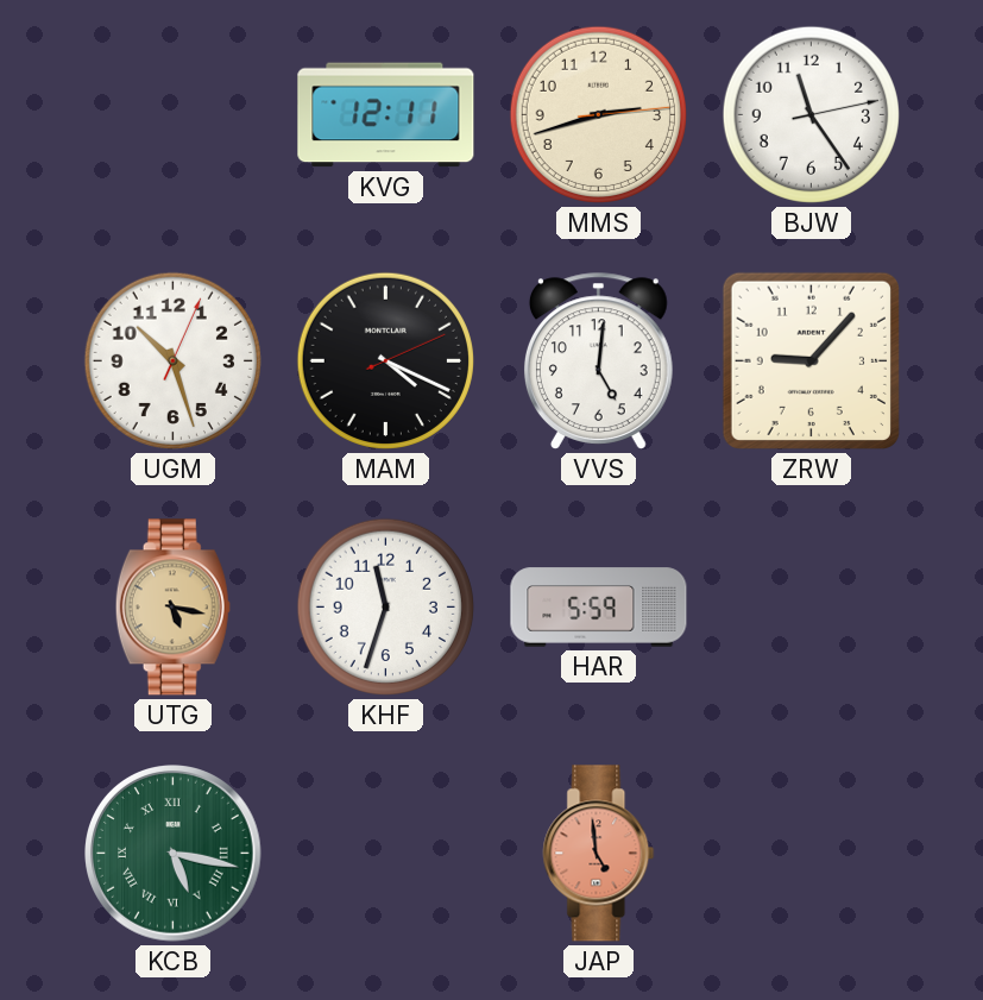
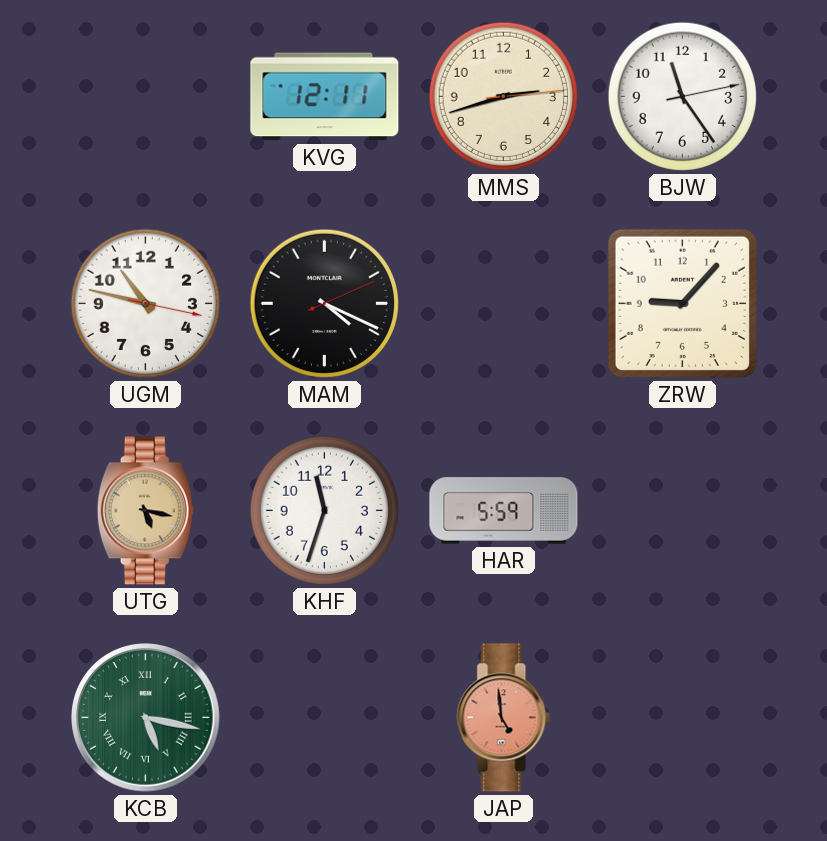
UGM: 10:27 -> 10:47
VVS: 5:01 -> none
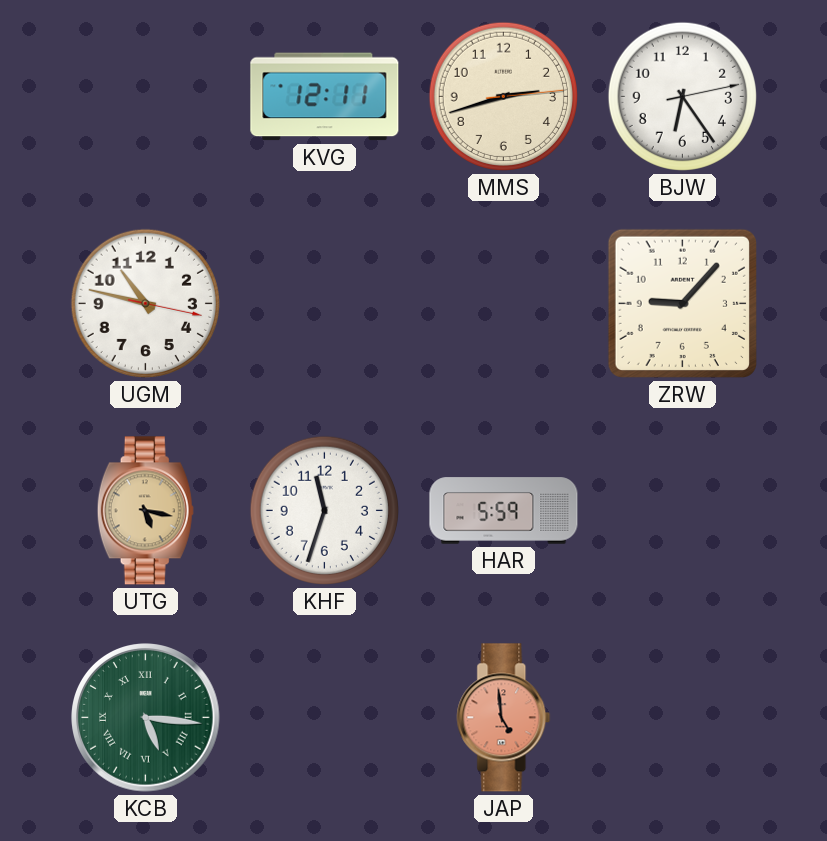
BJW: 11:24 -> 6:24
MAM: 4:19 -> none
KCB: 5:17 -> 5:16
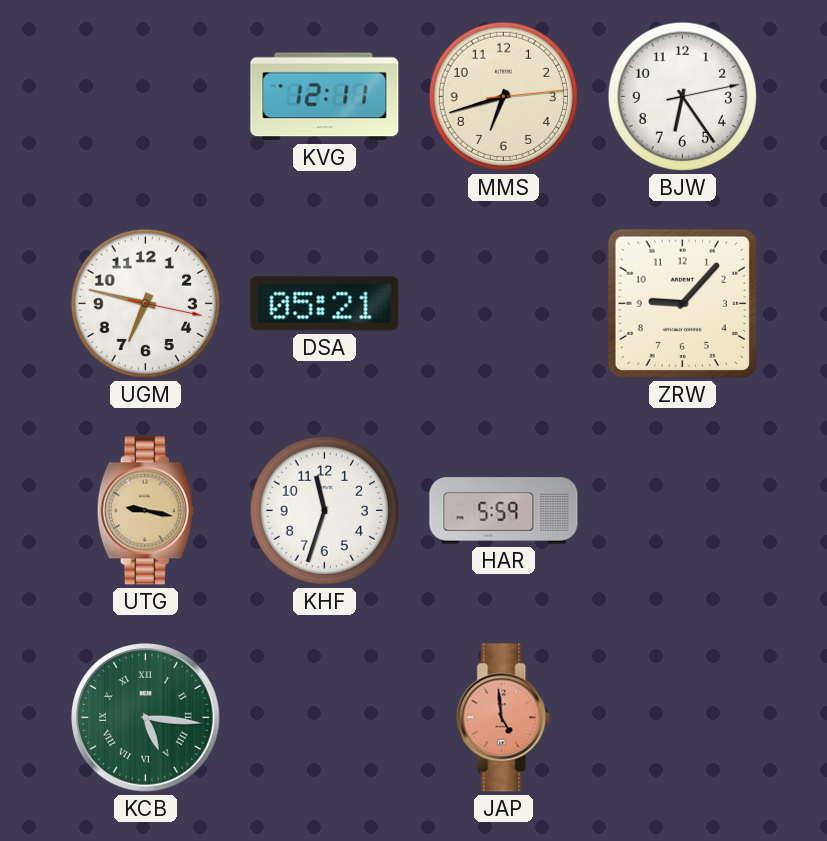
MMS: 2:42 -> 6:42
UGM: 10:47 -> 6:47
DSA: none -> 05:21
UTG: 5:17 -> 9:17
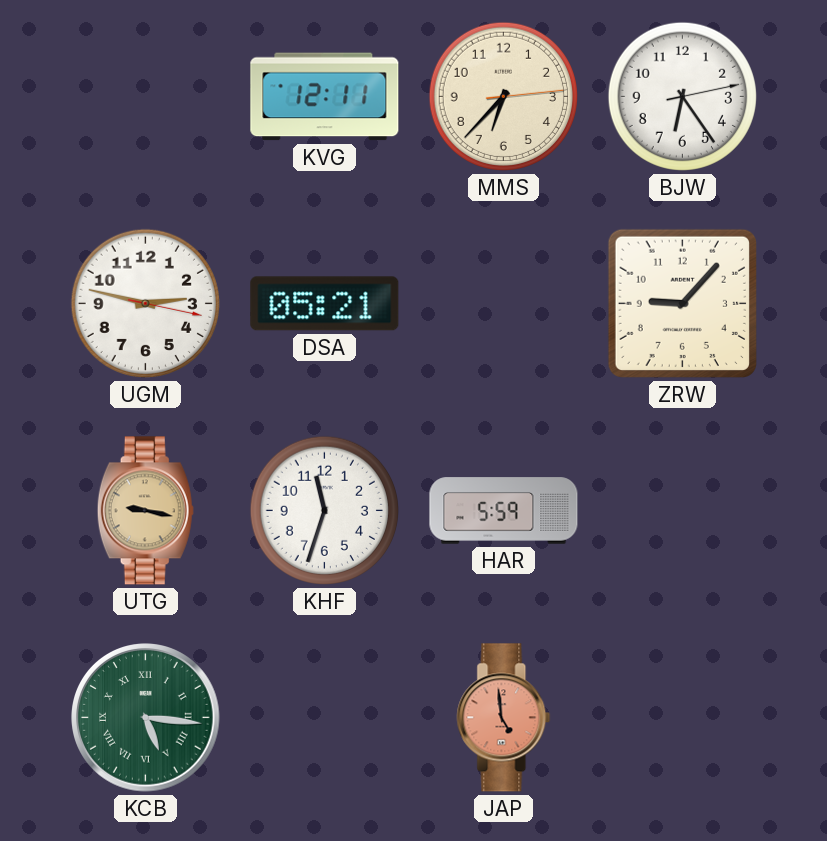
MMS: 6:42 -> 6:37
UGM: 6:47 -> 2:47
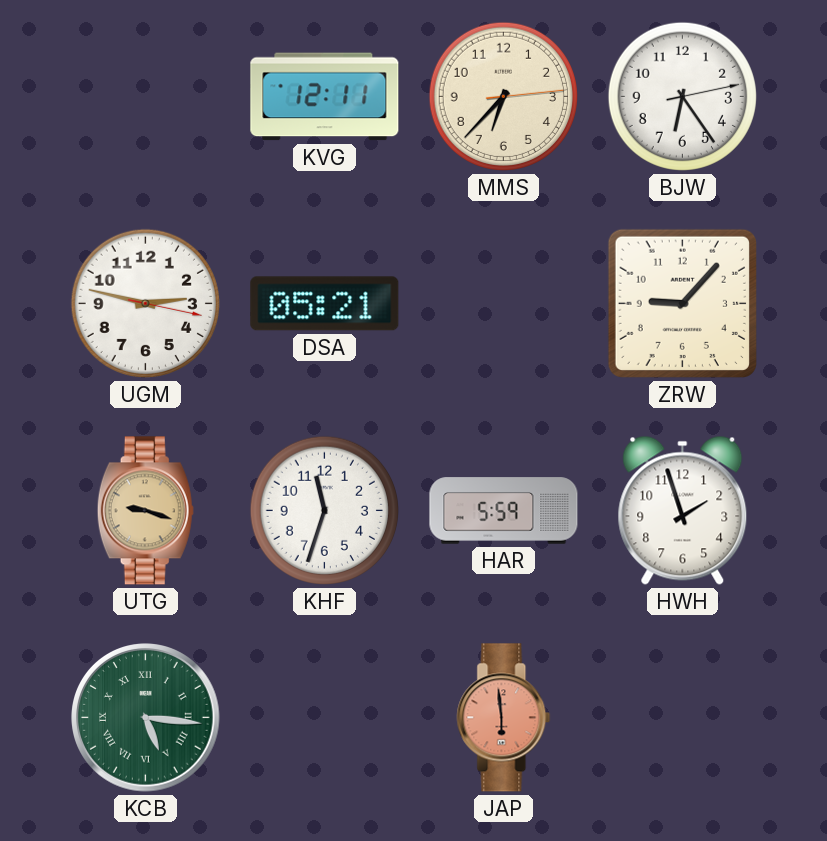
UTG: 9:17 -> 9:18
HWH: none -> 1:57
JAP: 4:59 -> 5:59
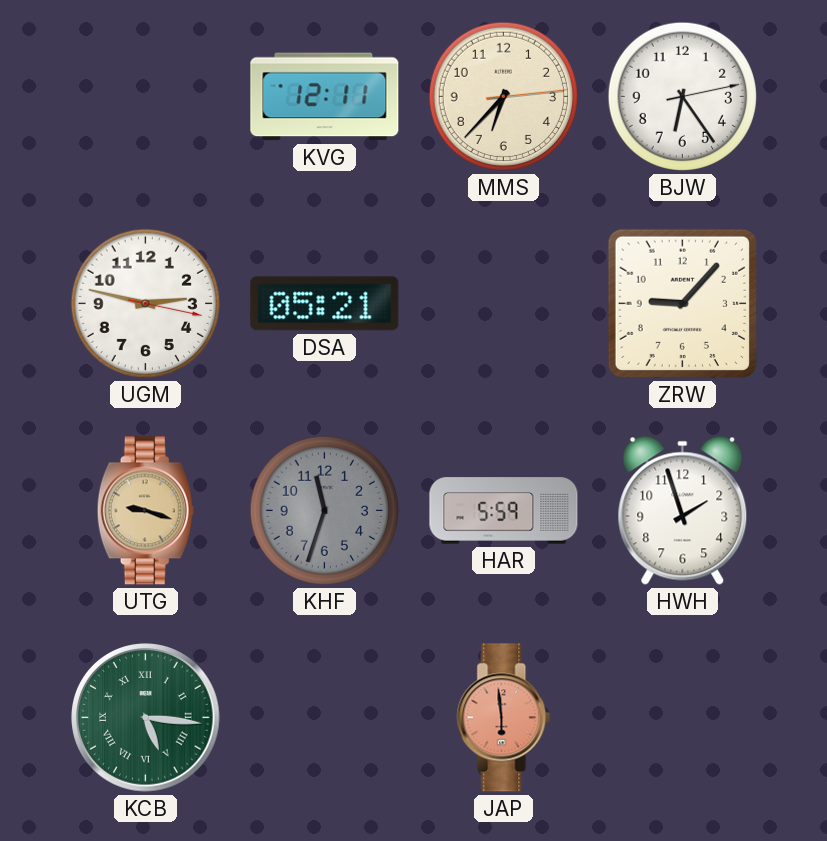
KHF dial: white -> grey
